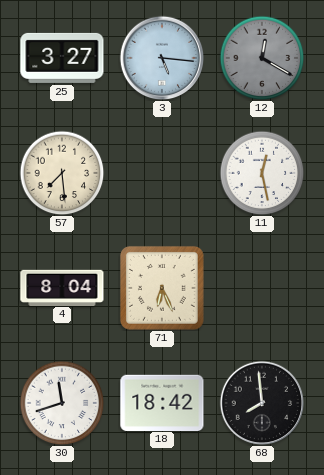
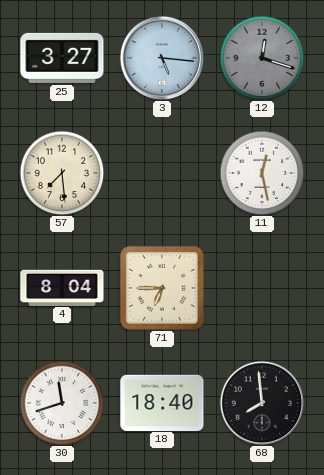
12: 12:20 -> 12:18
71: 6:26 -> 6:45
18: 18:42 -> 18:40
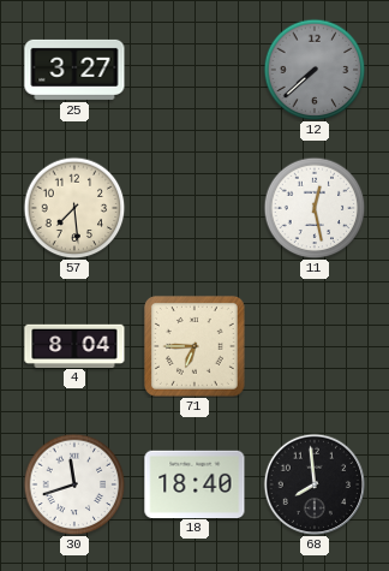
3: 5:16 -> none
12: 12:18 -> 7:38
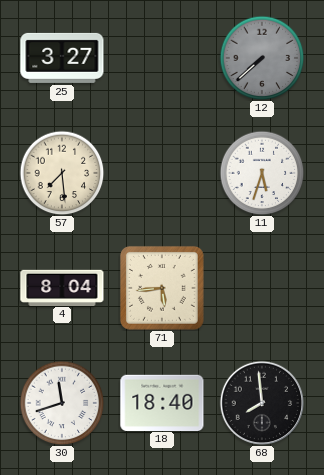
11: 12:28 -> 5:33
71: 6:45 -> 5:44
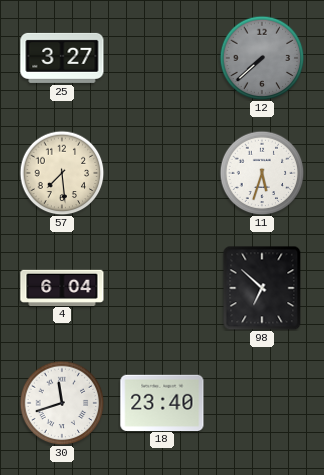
4: 8:04 -> 6:04
71: 5:44 -> none
98: none -> 6:52
18: 18:40 -> 23:40
68: 7:59 -> none
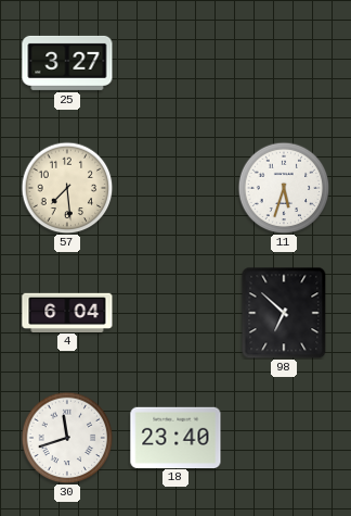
12: 7:38 -> none
